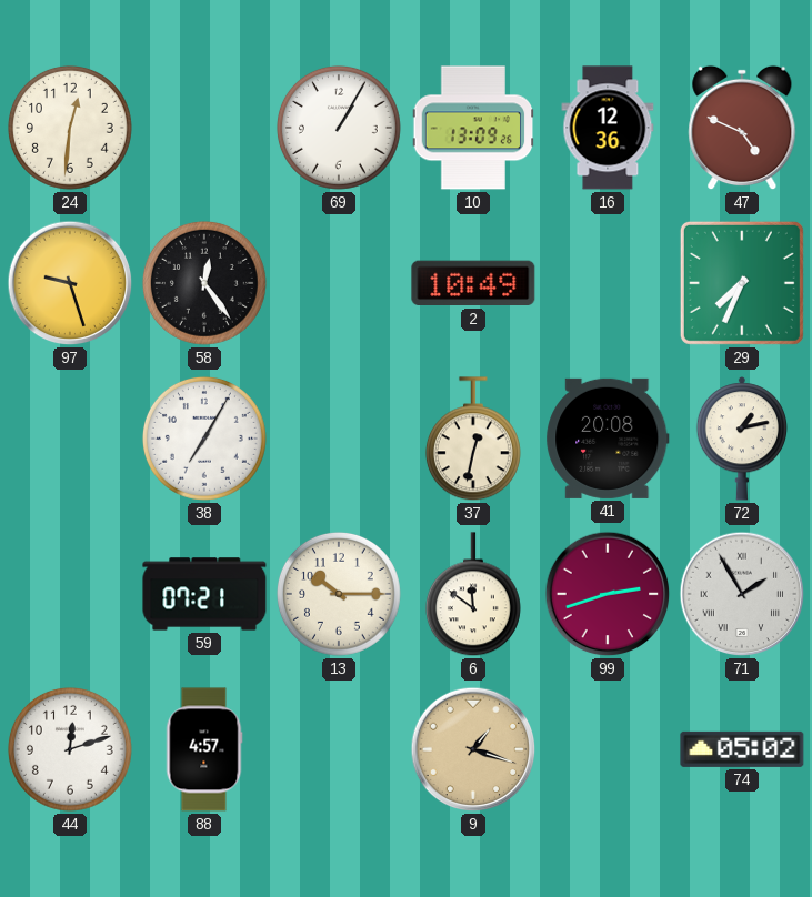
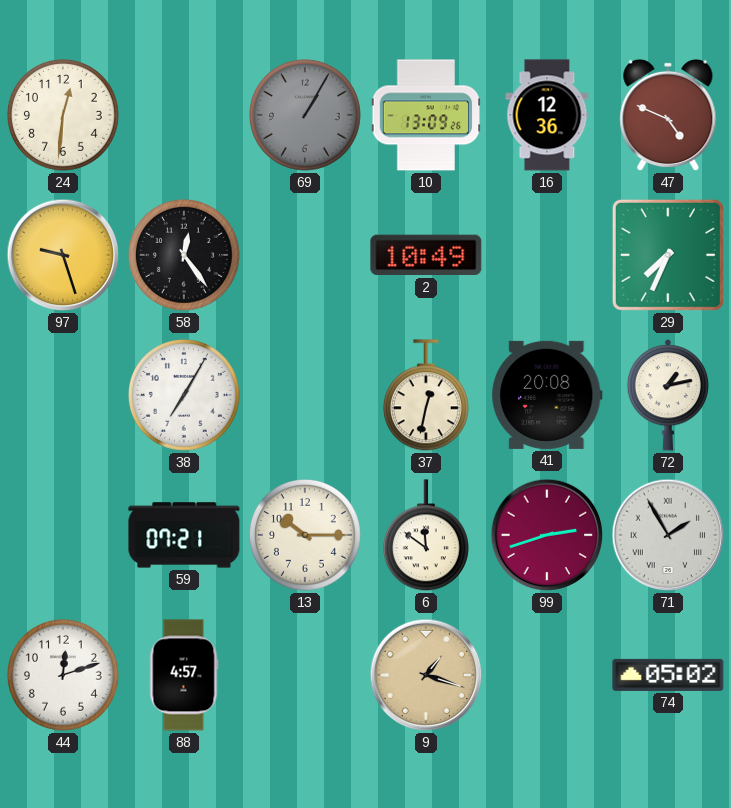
69 dial: white -> grey
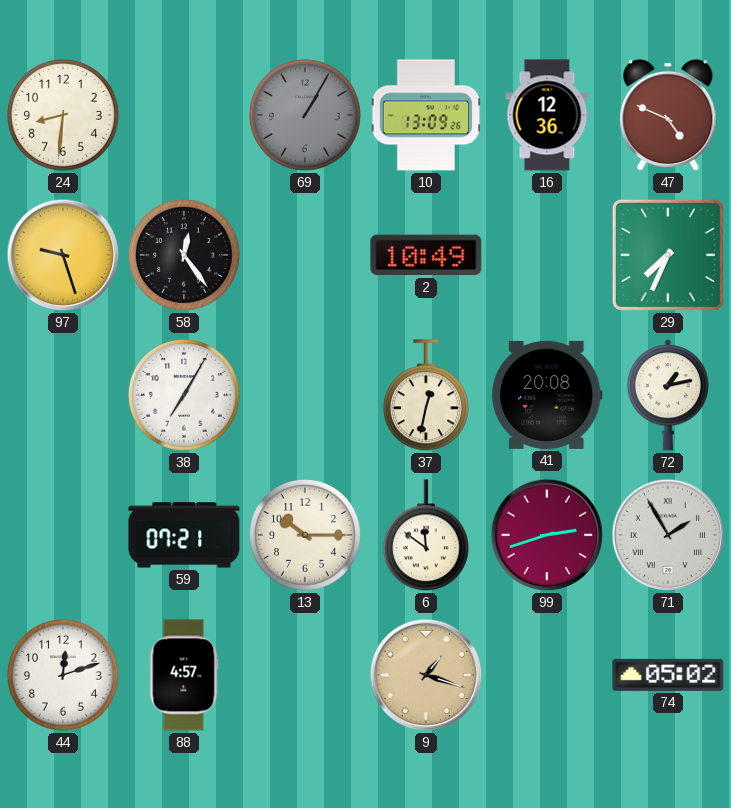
24: 12:31 -> 8:31
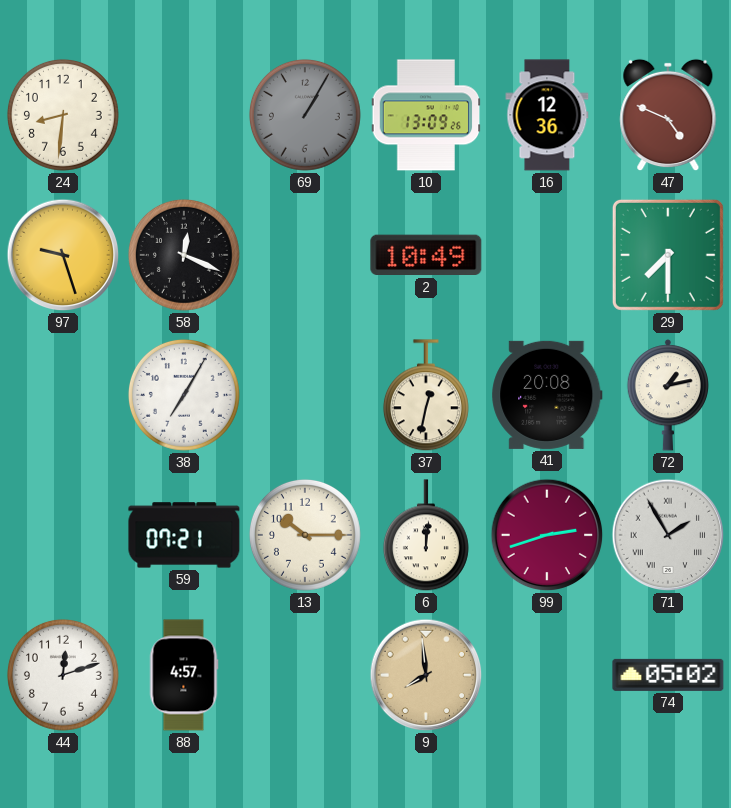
58: 12:24 -> 12:19
29: 7:34 -> 7:30
6: 11:51 -> 12:01
9: 1:18 -> 7:59
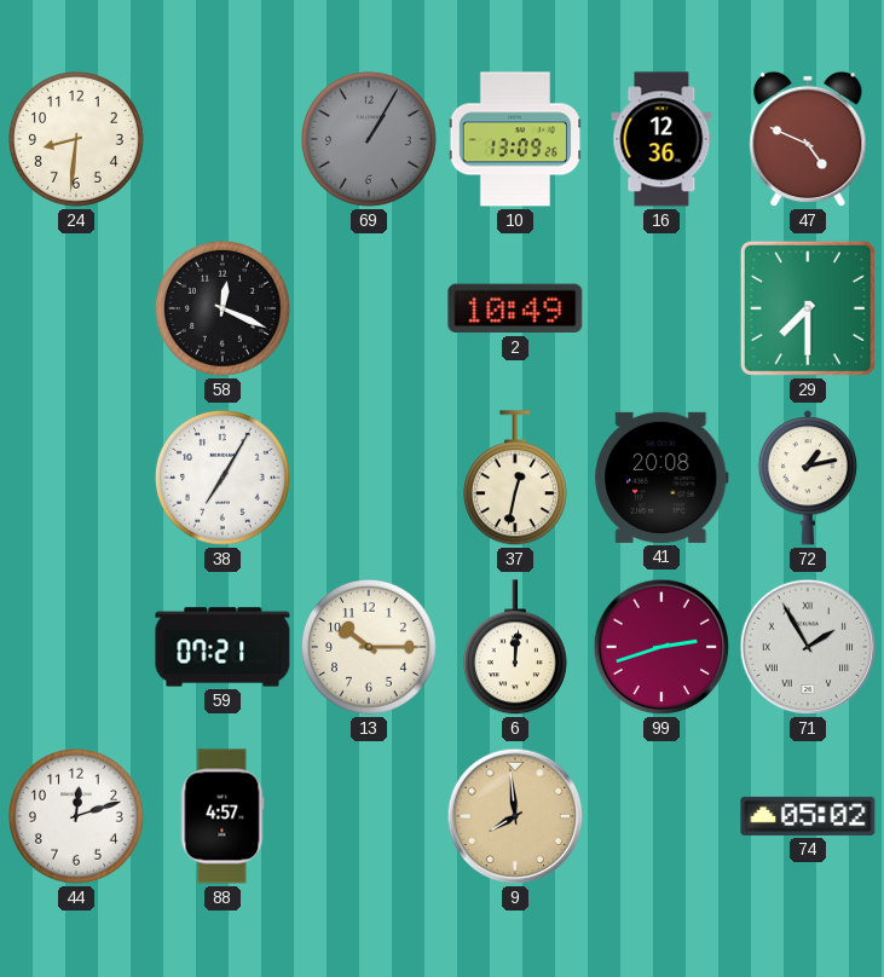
97: 9:27 -> none
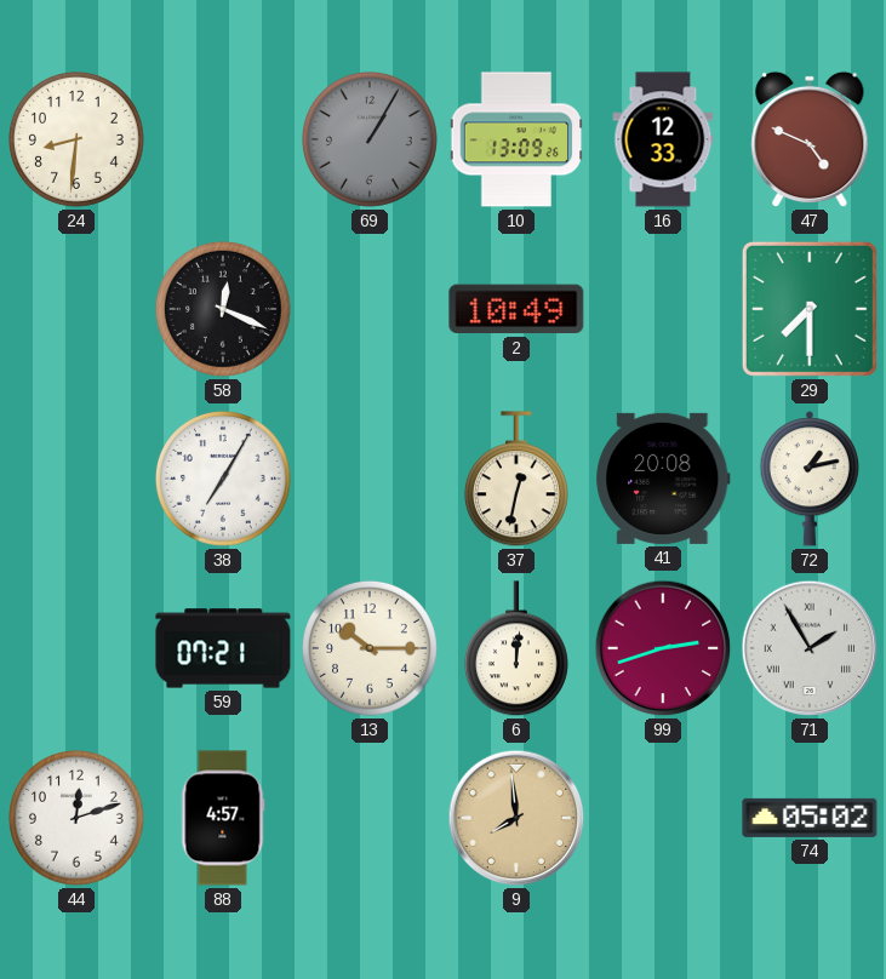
16: 12:36 -> 12:33
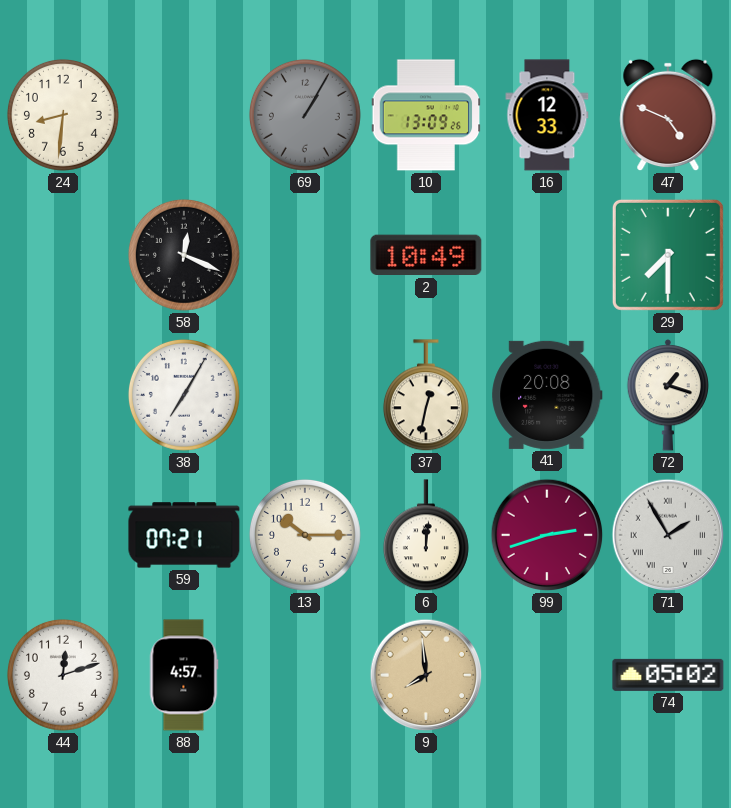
72: 1:13 -> 1:18
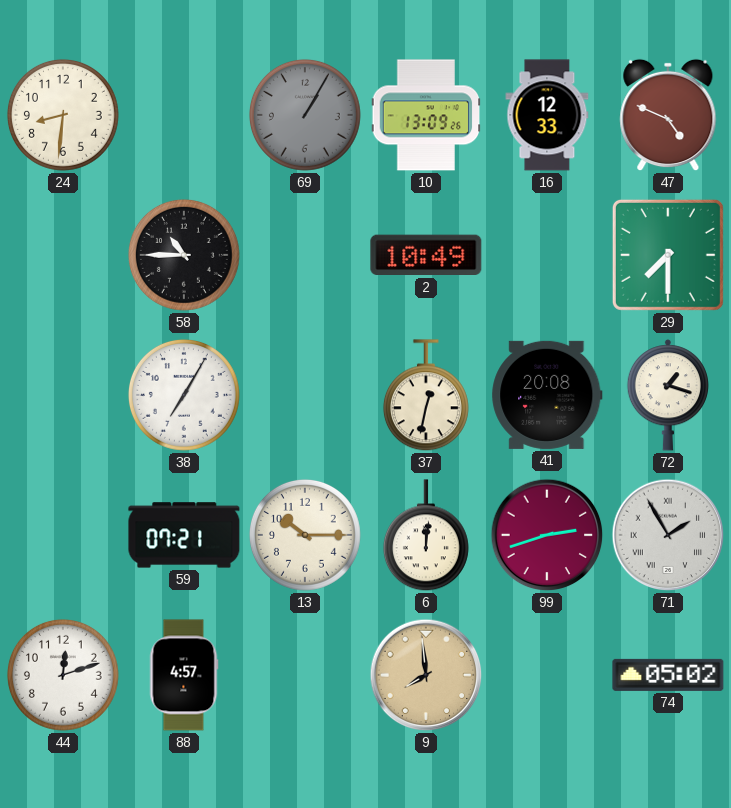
58: 12:19 -> 10:45
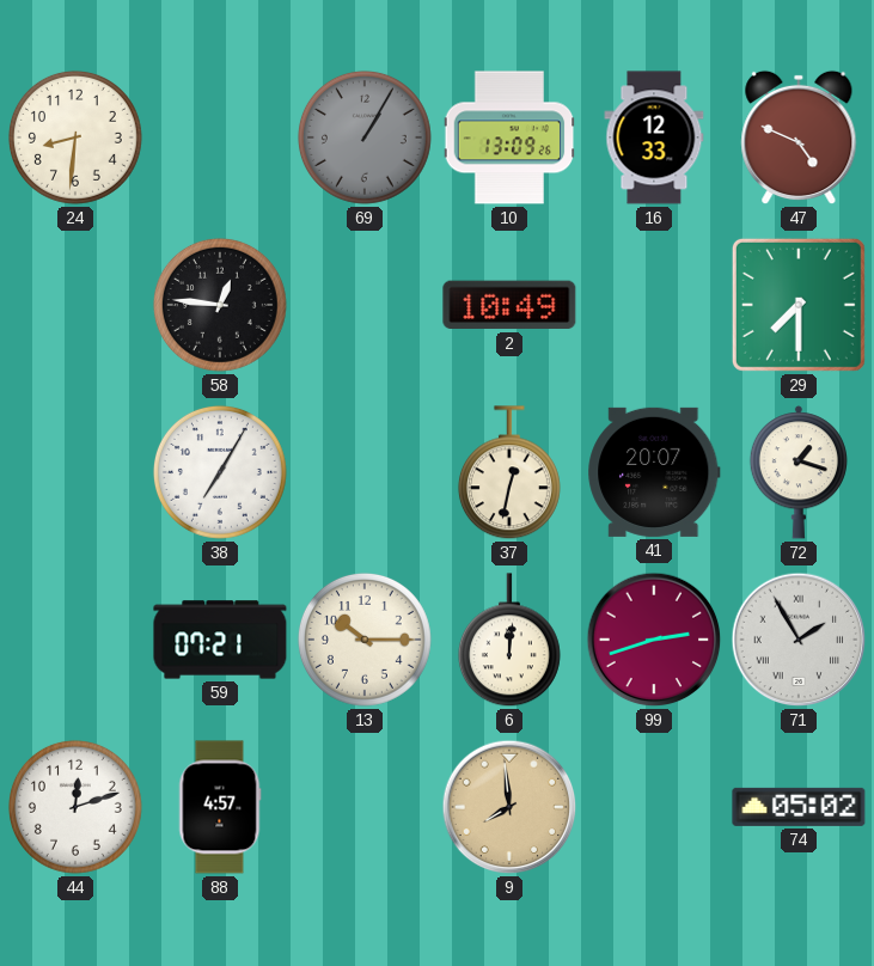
58: 10:45 -> 12:46
41: 20:08 -> 20:07
